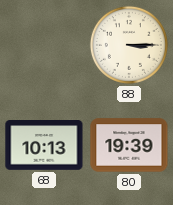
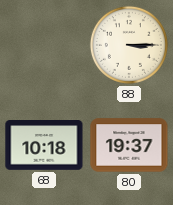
68: 10:13 -> 10:18
80: 19:39 -> 19:37
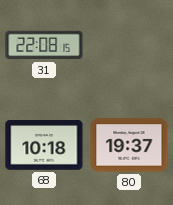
31: none -> 22:08
88: 3:15 -> none
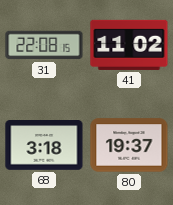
41: none -> 11:02
68: 10:18 -> 3:18
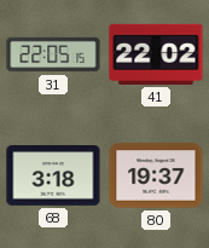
31: 22:08 -> 22:05
41: 11:02 -> 22:02
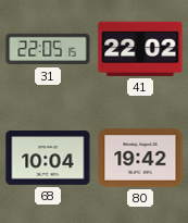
68: 3:18 -> 10:04
80: 19:37 -> 19:42
